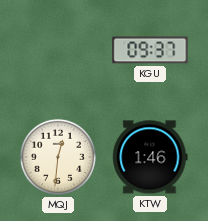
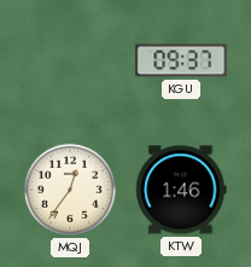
MQJ: 12:31 -> 12:36
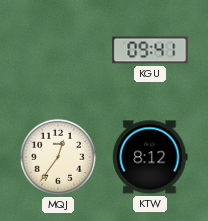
KGU: 09:37 -> 09:41
KTW: 1:46 -> 8:12
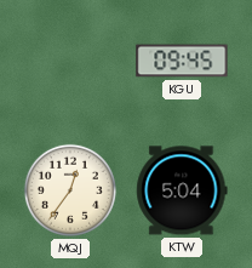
KGU: 09:41 -> 09:45
KTW: 8:12 -> 5:04
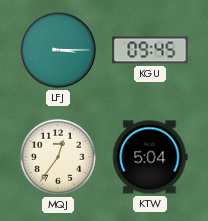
LFJ: none -> 3:15
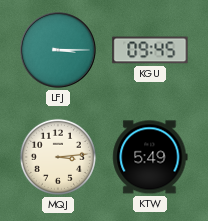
MQJ: 12:36 -> 3:14
KTW: 5:04 -> 5:49
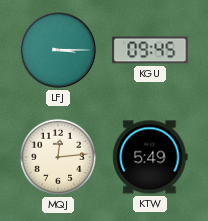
MQJ: 3:14 -> 12:14
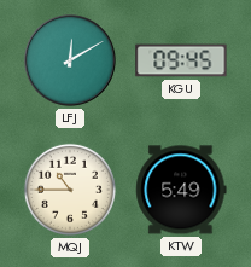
LFJ: 3:15 -> 12:10
MQJ: 12:14 -> 10:45
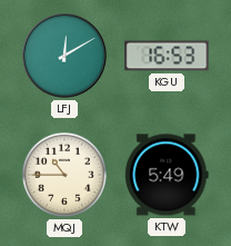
KGU: 09:45 -> 16:53
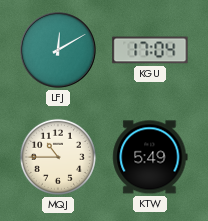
KGU: 16:53 -> 17:04
